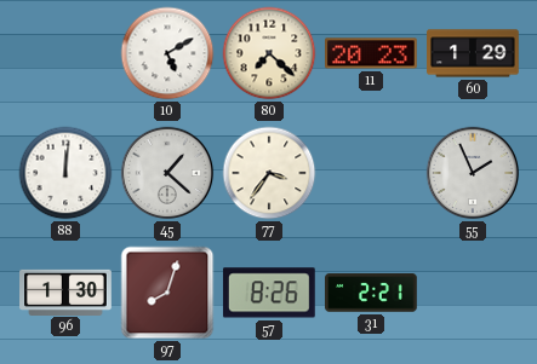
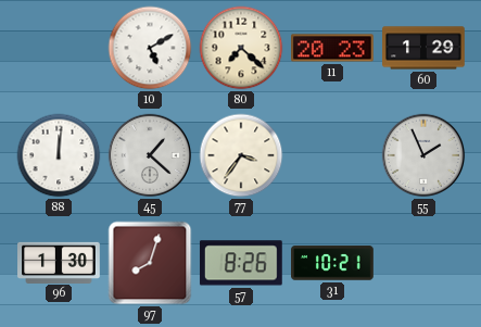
31: 2:21 -> 10:21
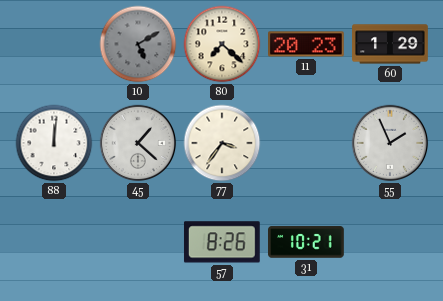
10 dial: white -> grey
96: 1:30 -> none
97: 8:03 -> none
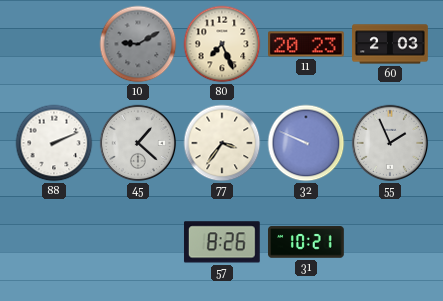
10: 5:10 -> 9:10
80: 7:22 -> 7:26
60: 1:29 -> 2:03
88: 12:01 -> 2:11
32: none -> 9:49
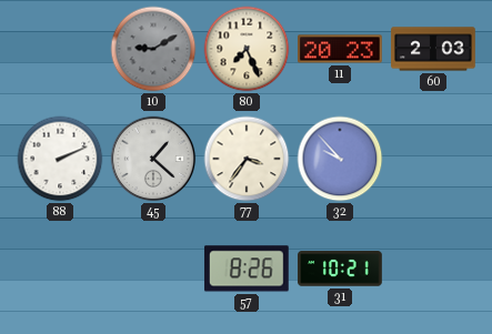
32: 9:49 -> 9:53
55: 1:56 -> none
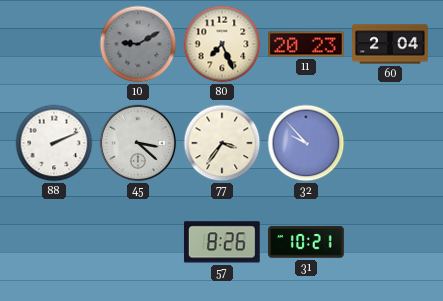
60: 2:03 -> 2:04
45: 1:22 -> 3:22
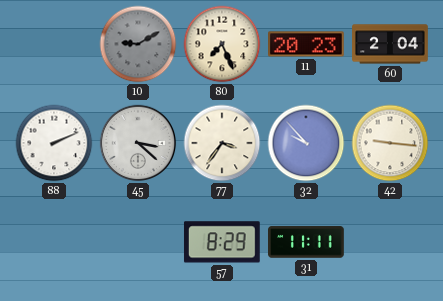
42: none -> 9:16
57: 8:26 -> 8:29
31: 10:21 -> 11:11
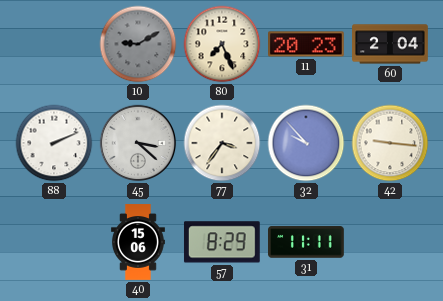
40: none -> 15:06
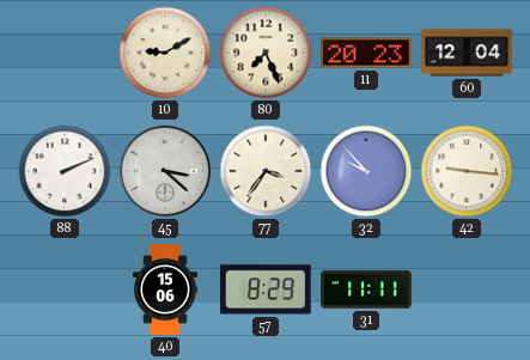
10 dial: grey -> cream
60: 2:04 -> 12:04
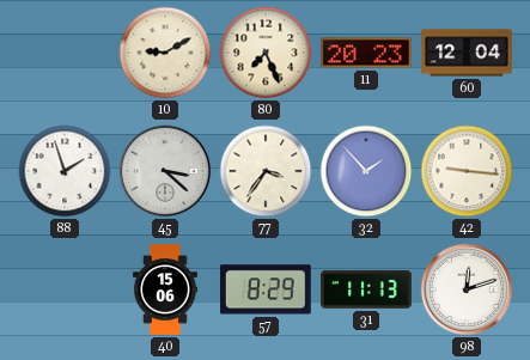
88: 2:11 -> 1:57
32: 9:53 -> 1:53
31: 11:11 -> 11:13
98: none -> 12:12
